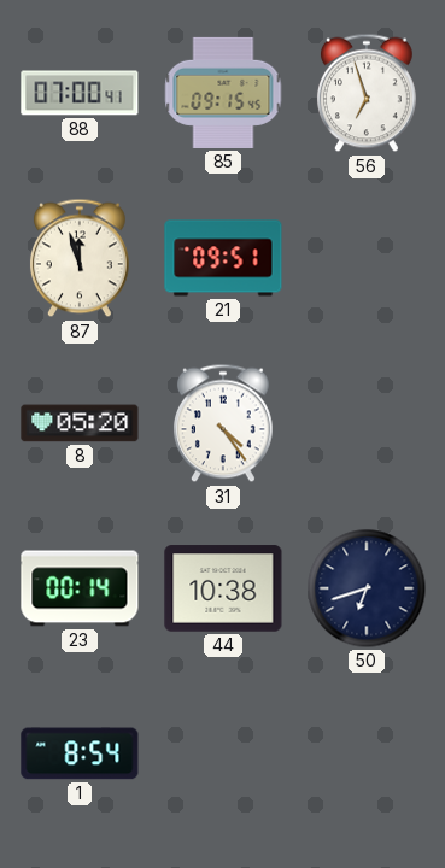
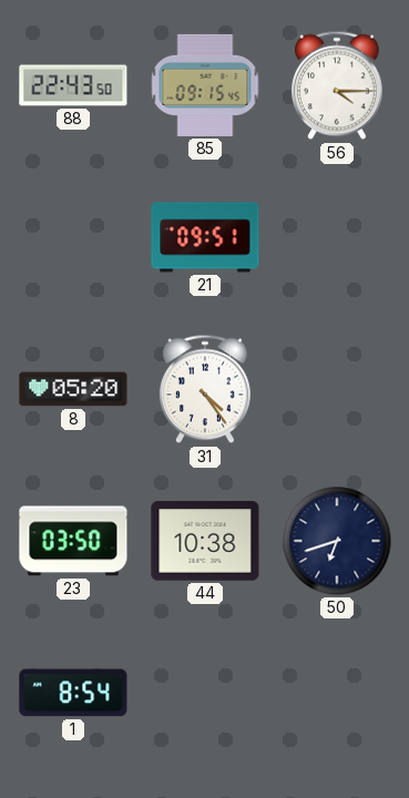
88: 07:00 -> 22:43
56: 6:57 -> 4:15
87: 11:57 -> none
23: 00:14 -> 03:50
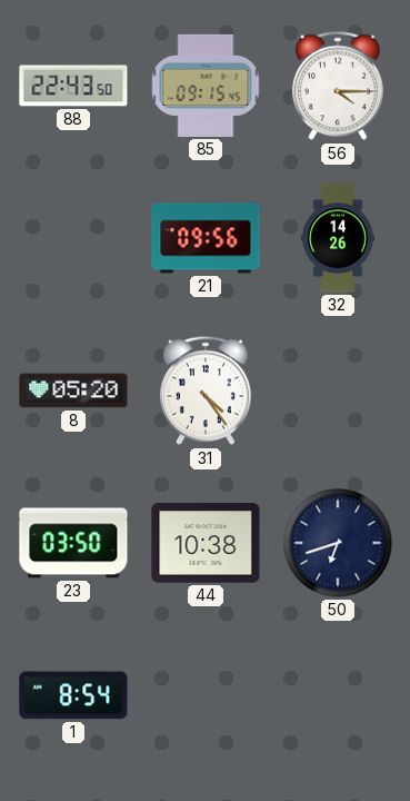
21: 09:51 -> 09:56
32: none -> 14:26
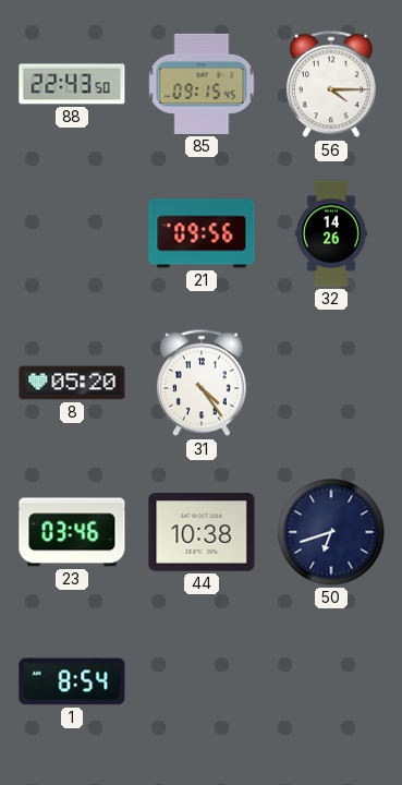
23: 03:50 -> 03:46
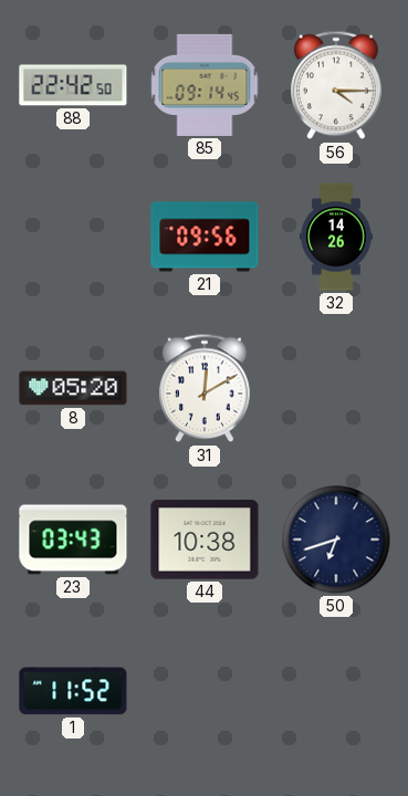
88: 22:43 -> 22:42
85: 09:15 -> 09:14
31: 4:24 -> 12:10
23: 03:46 -> 03:43
1: 8:54 -> 11:52
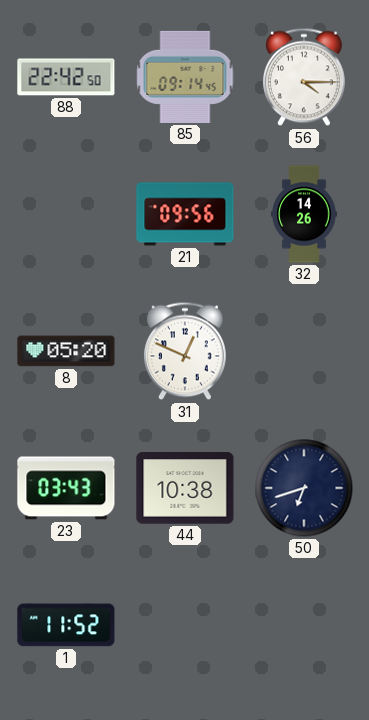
31: 12:10 -> 12:49
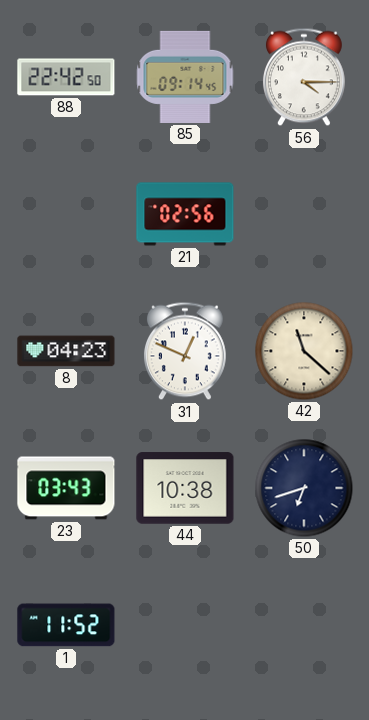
21: 09:56 -> 02:56
32: 14:26 -> none
8: 05:20 -> 04:23
42: none -> 11:22
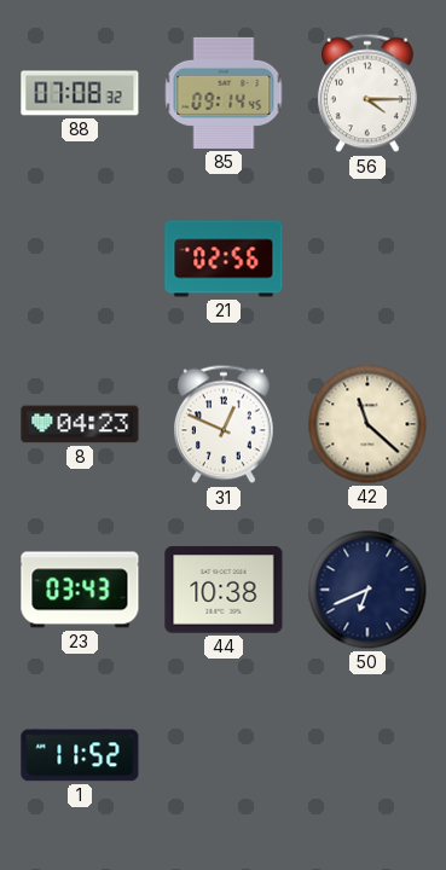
88: 22:42 -> 07:08
50: 6:42 -> 6:41
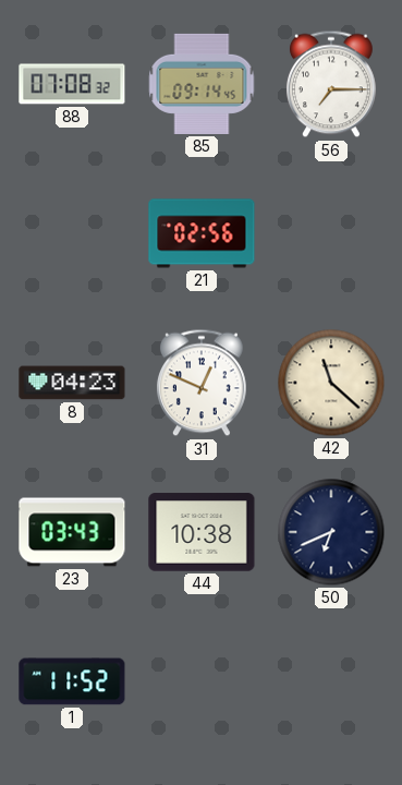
56: 4:15 -> 7:15
